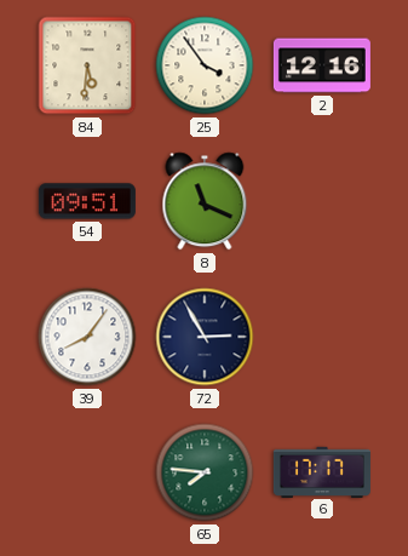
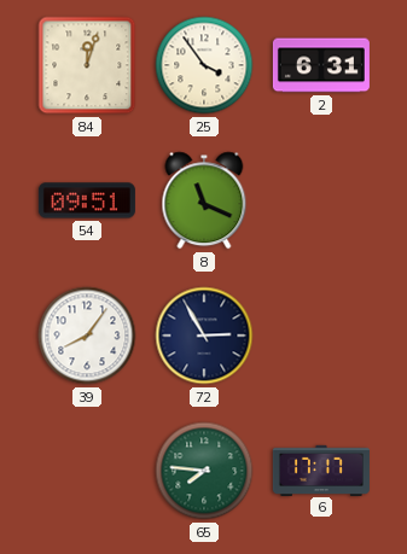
84: 5:31 -> 12:03
2: 12:16 -> 6:31
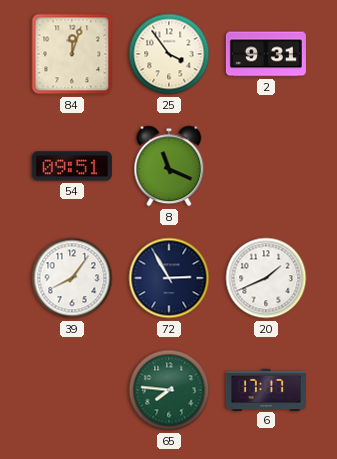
2: 6:31 -> 9:31
20: none -> 1:41
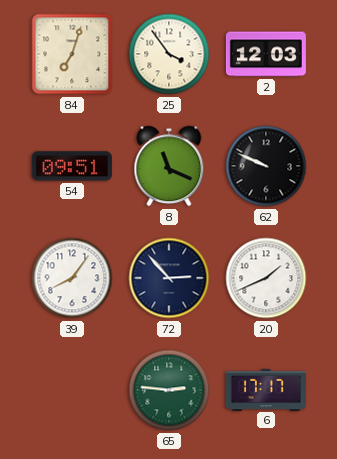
84: 12:03 -> 7:03
2: 9:31 -> 12:03
62: none -> 9:49
72: 2:55 -> 2:53
65: 7:46 -> 2:46
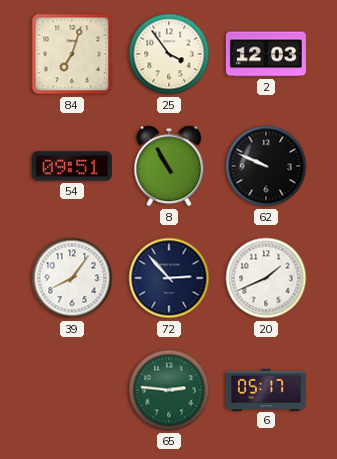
8: 11:19 -> 10:55
6: 17:17 -> 05:17
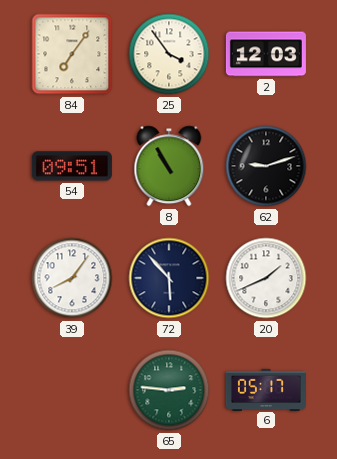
84: 7:03 -> 7:06
62: 9:49 -> 9:12
72: 2:53 -> 5:53
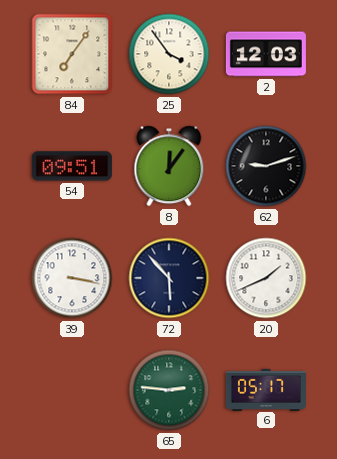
8: 10:55 -> 12:06
39: 8:06 -> 3:17
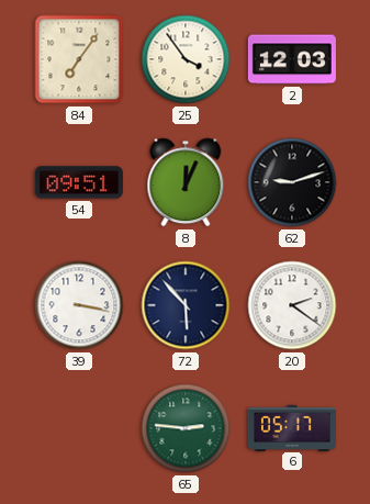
8: 12:06 -> 12:04
20: 1:41 -> 2:21
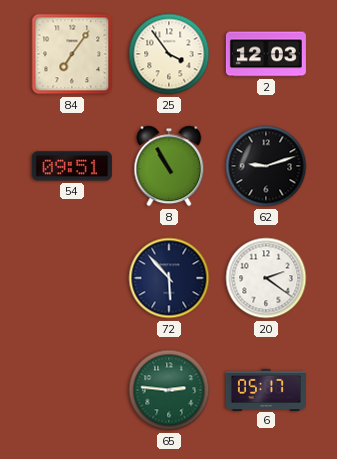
8: 12:04 -> 10:55
39: 3:17 -> none
